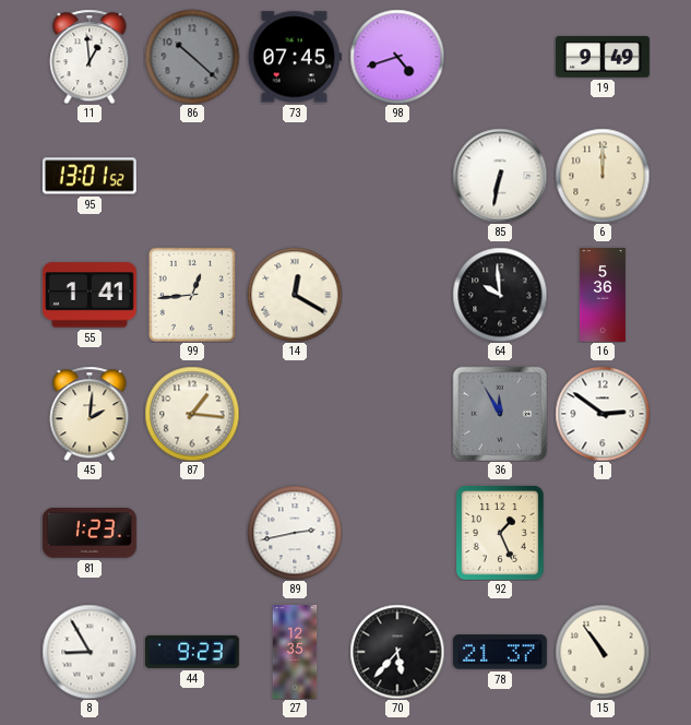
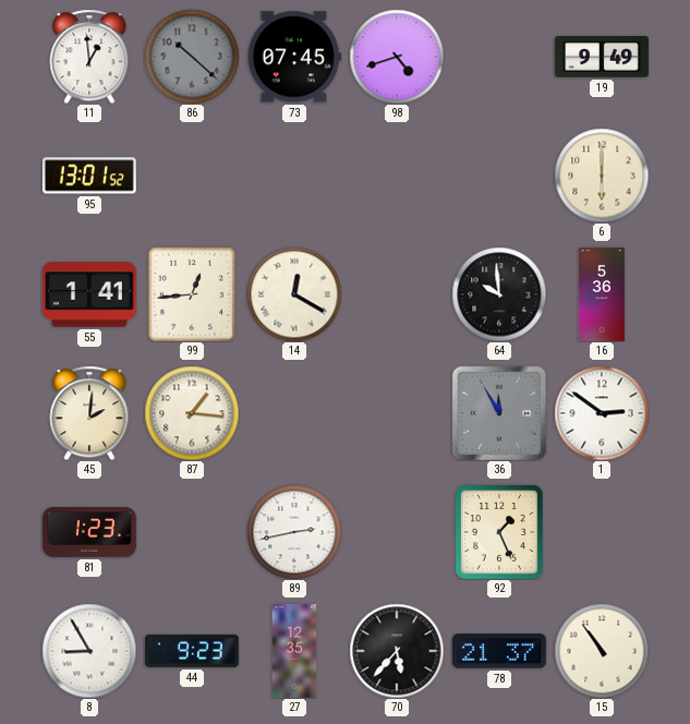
85: 6:32 -> none
6: 12:00 -> 6:00
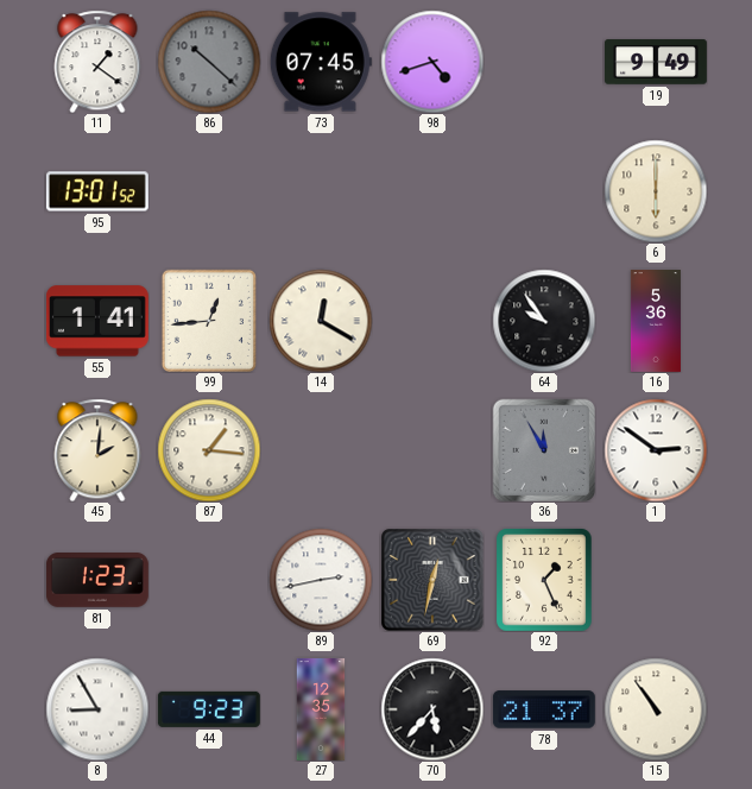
11: 12:59 -> 1:21
64: 9:59 -> 9:54
69: none -> 12:32
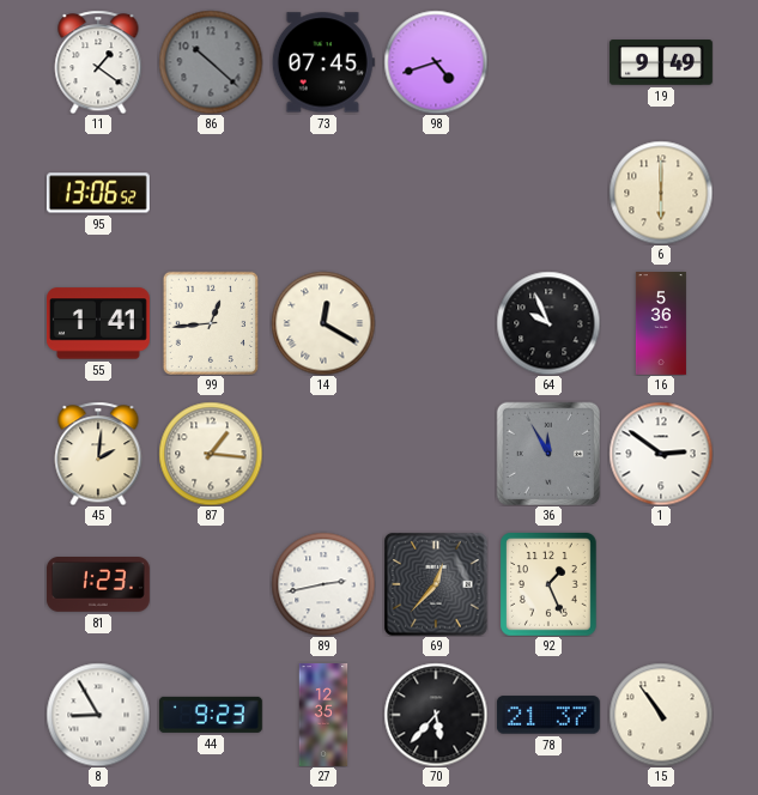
95: 13:01 -> 13:06
64: 9:54 -> 9:56
69: 12:32 -> 12:37
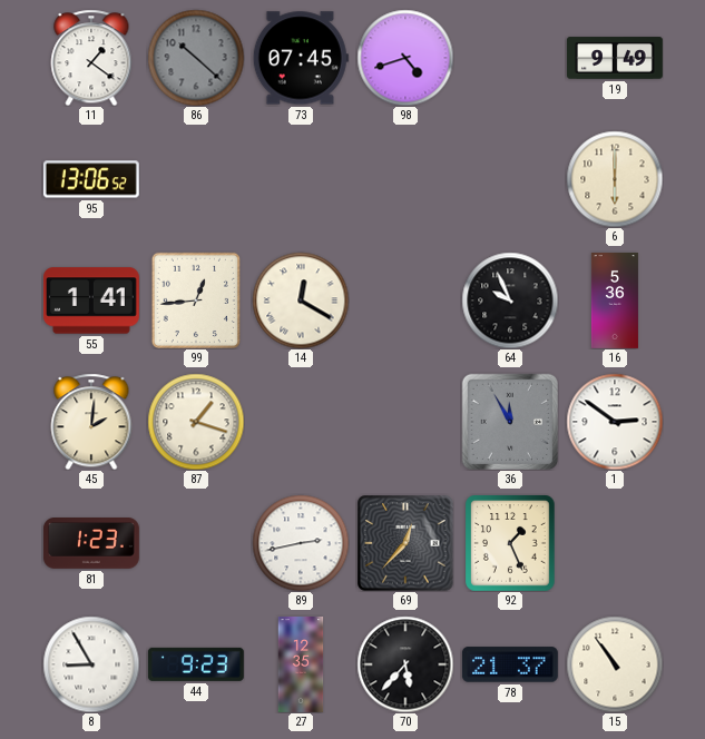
87: 1:16 -> 1:18
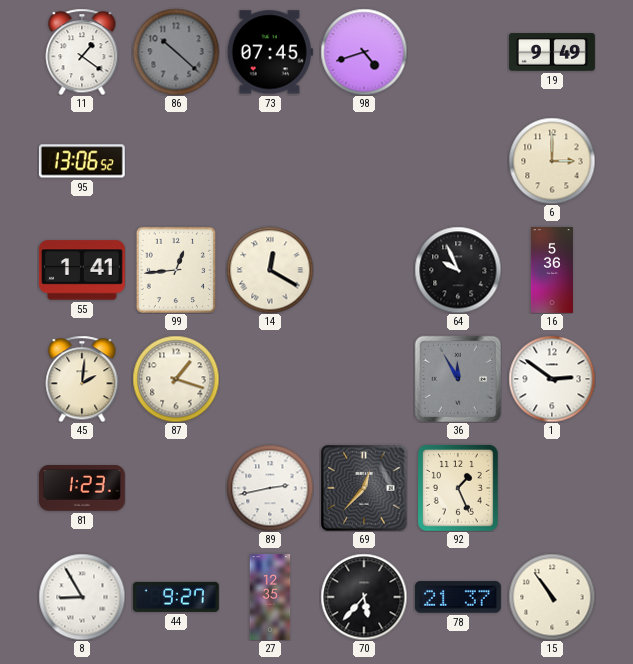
6: 6:00 -> 3:00
44: 9:23 -> 9:27
